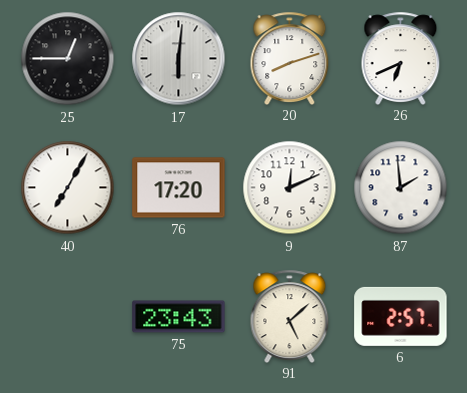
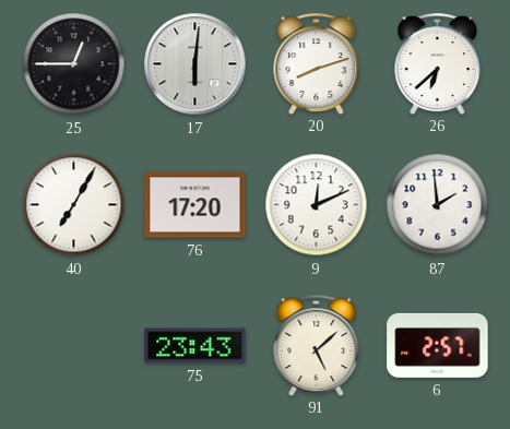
26: 6:41 -> 6:38
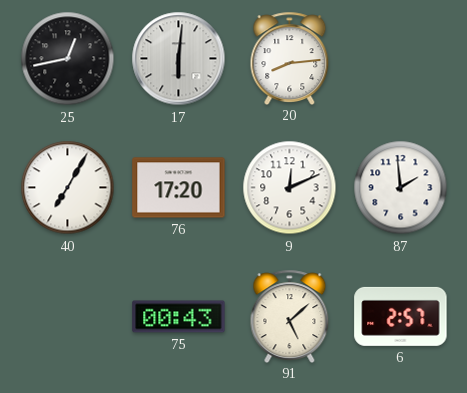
25: 12:45 -> 12:43
20: 8:12 -> 8:14
26: 6:38 -> none
75: 23:43 -> 00:43
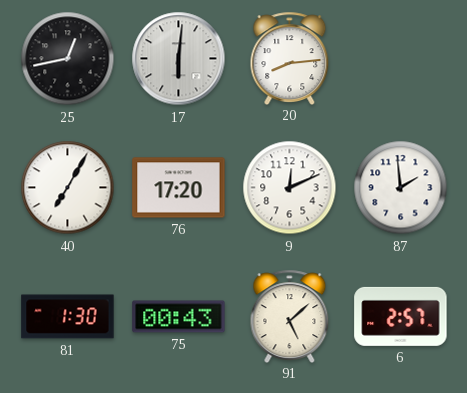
81: none -> 1:30
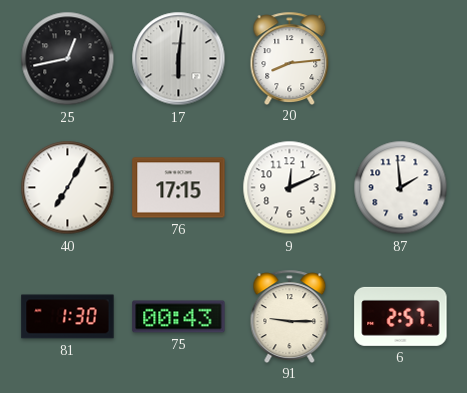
76: 17:20 -> 17:15
91: 5:08 -> 9:15
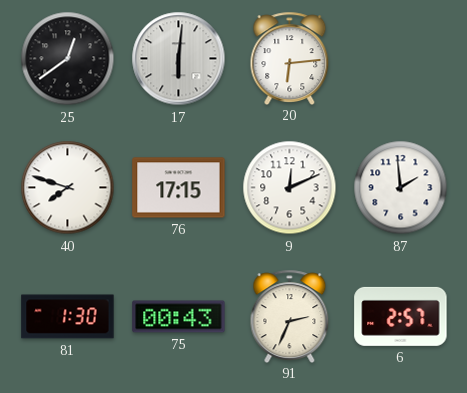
25: 12:43 -> 12:39
20: 8:14 -> 6:14
40: 7:05 -> 7:48
91: 9:15 -> 2:34
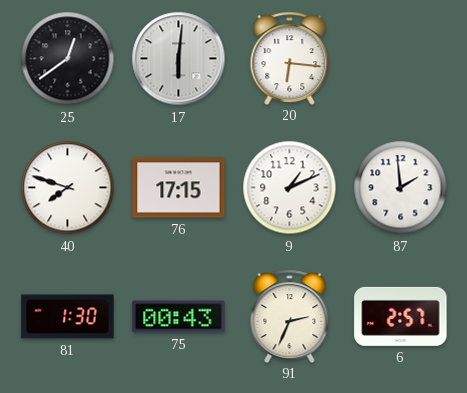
20: 6:14 -> 6:16
9: 12:11 -> 1:11
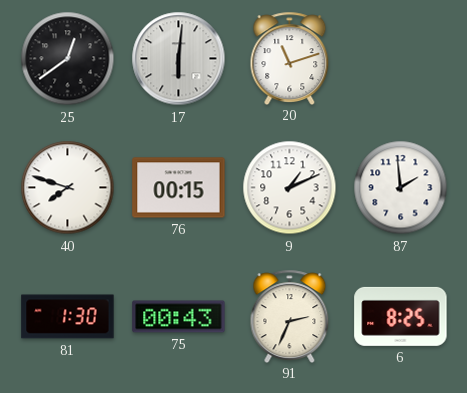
20: 6:16 -> 11:12
76: 17:15 -> 00:15
6: 2:57 -> 8:25
